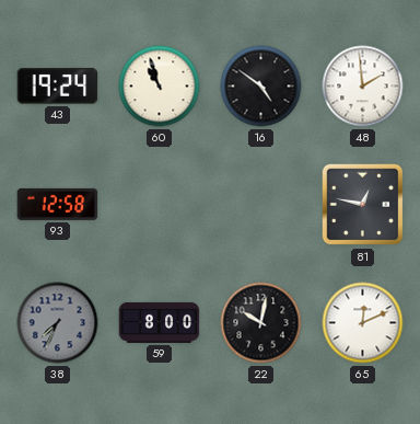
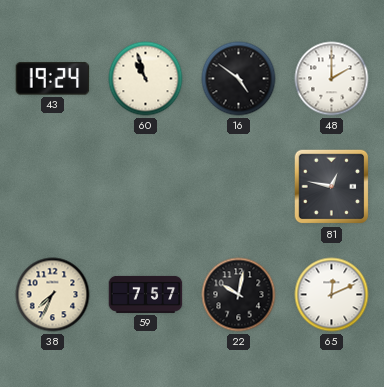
48: 1:59 -> 2:00
93: 12:58 -> none
38 dial: grey -> cream
59: 8:00 -> 7:57
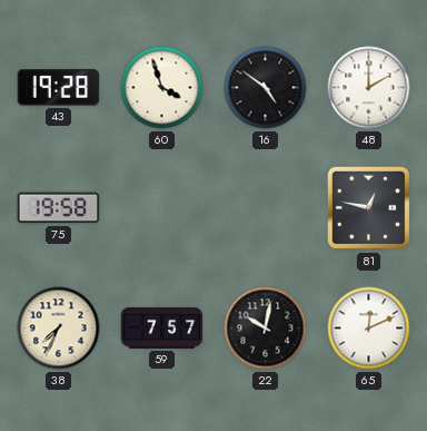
43: 19:24 -> 19:28
60: 10:57 -> 3:57
75: none -> 19:58
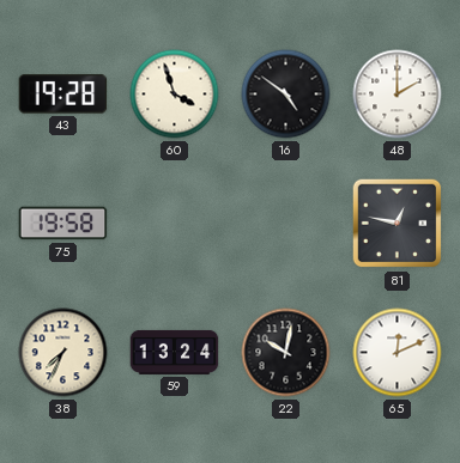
59: 7:57 -> 13:24
